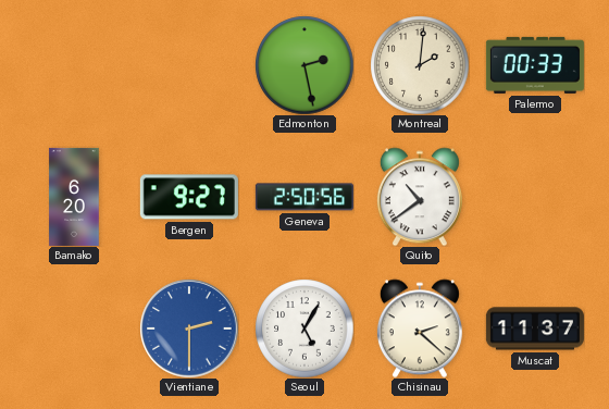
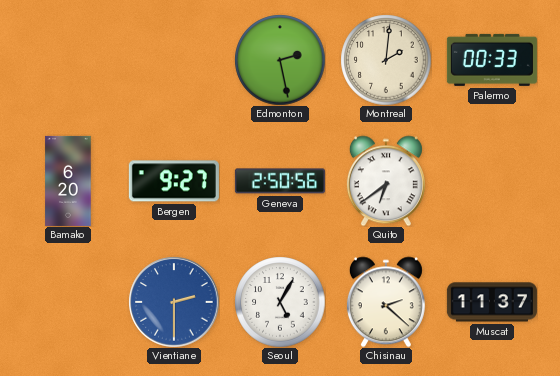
Quito: 10:39 -> 6:39
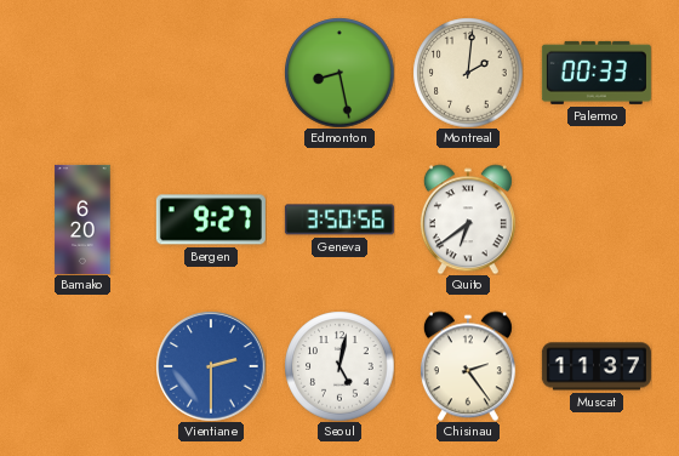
Edmonton: 2:28 -> 8:28
Geneva: 2:50 -> 3:50
Seoul: 5:05 -> 5:02
Chisinau: 2:22 -> 2:24
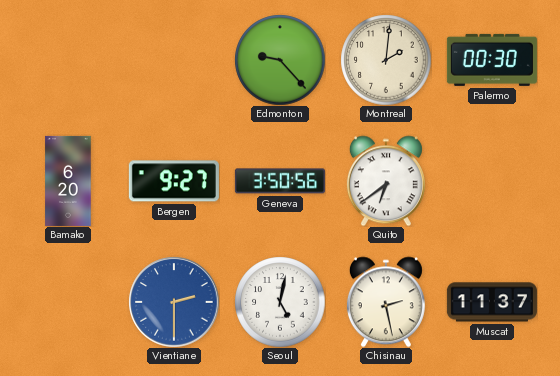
Edmonton: 8:28 -> 9:23
Palermo: 00:33 -> 00:30
Chisinau: 2:24 -> 2:28
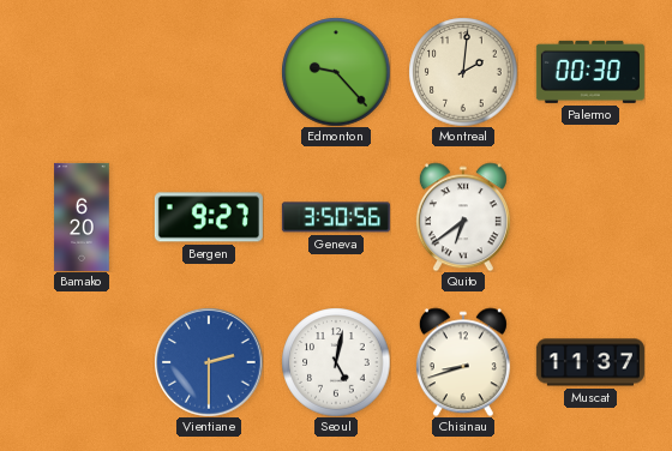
Chisinau: 2:28 -> 8:42
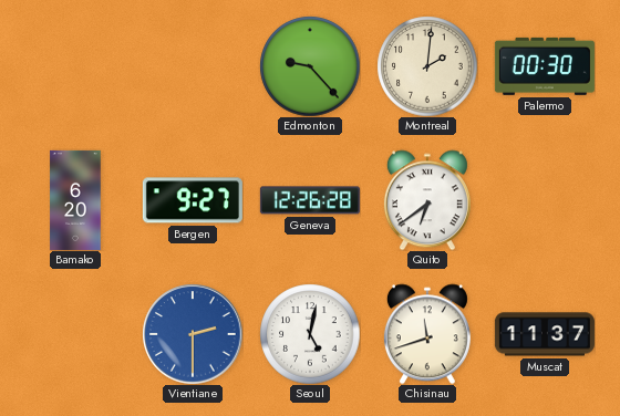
Geneva: 3:50 -> 12:26
Chisinau: 8:42 -> 11:42
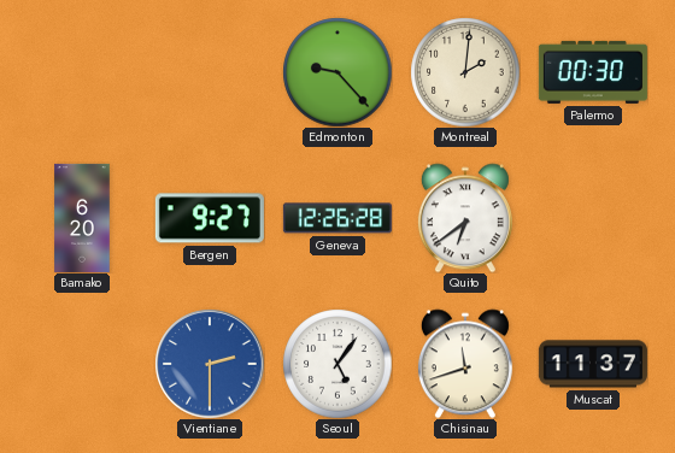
Seoul: 5:02 -> 5:06
